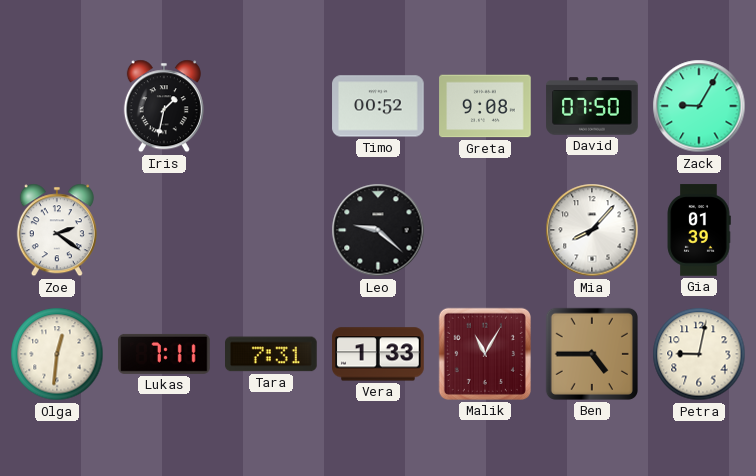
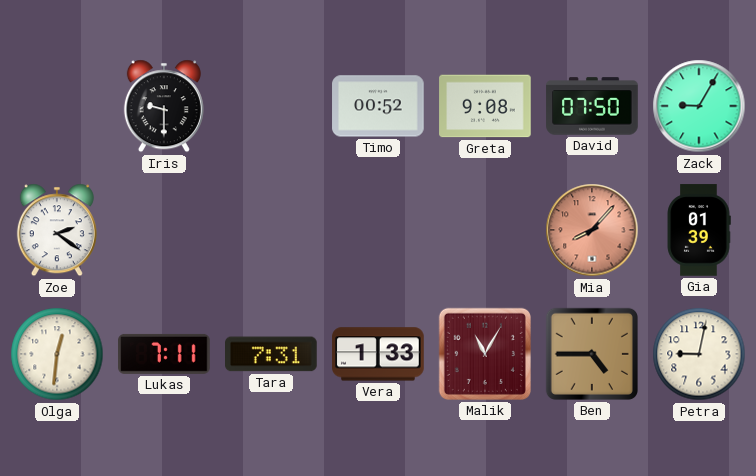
Iris: 1:32 -> 9:30
Leo: 9:22 -> none
Mia dial: white -> salmon
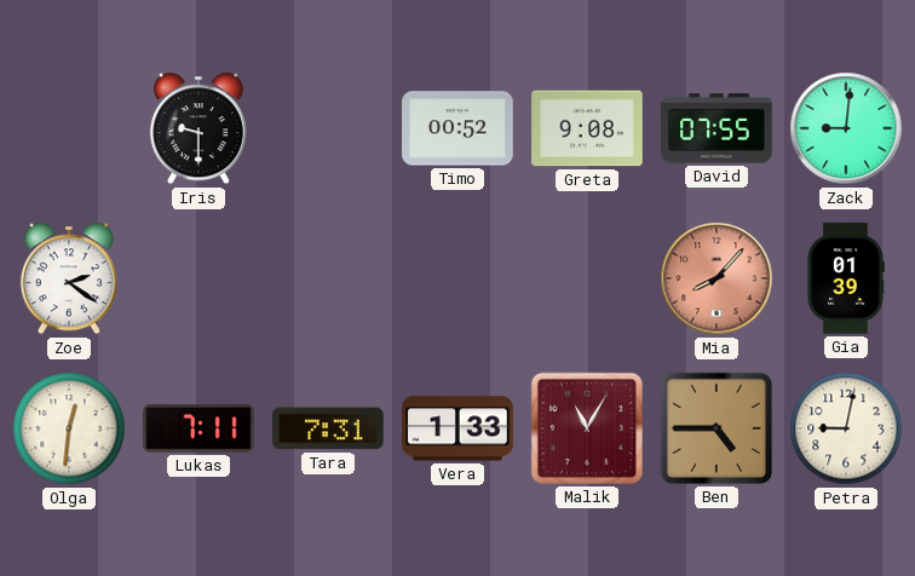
David: 07:50 -> 07:55
Zack: 9:05 -> 9:01
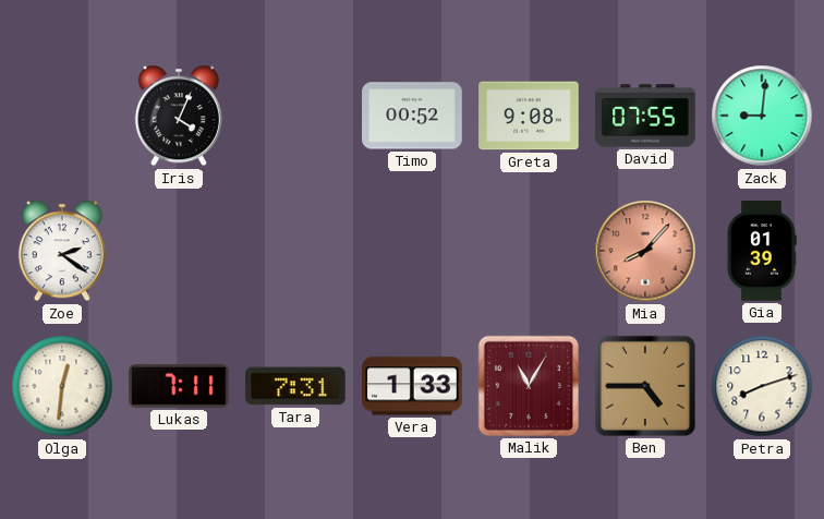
Iris: 9:30 -> 4:04
Petra: 9:02 -> 8:12
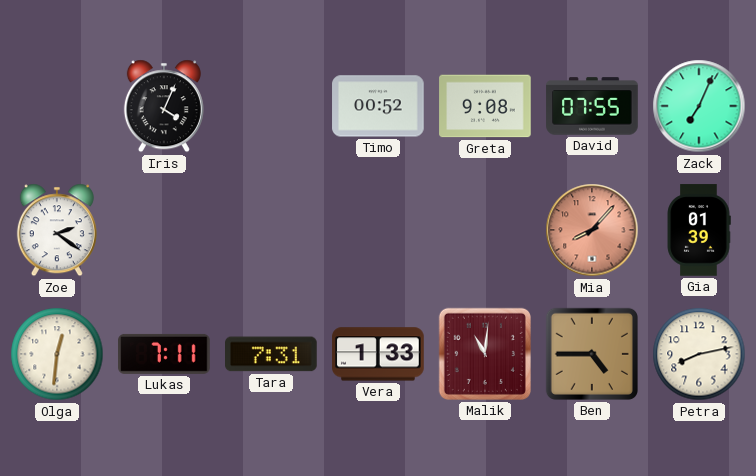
Zack: 9:01 -> 7:04
Malik: 11:05 -> 11:01
Petra: 8:12 -> 8:13
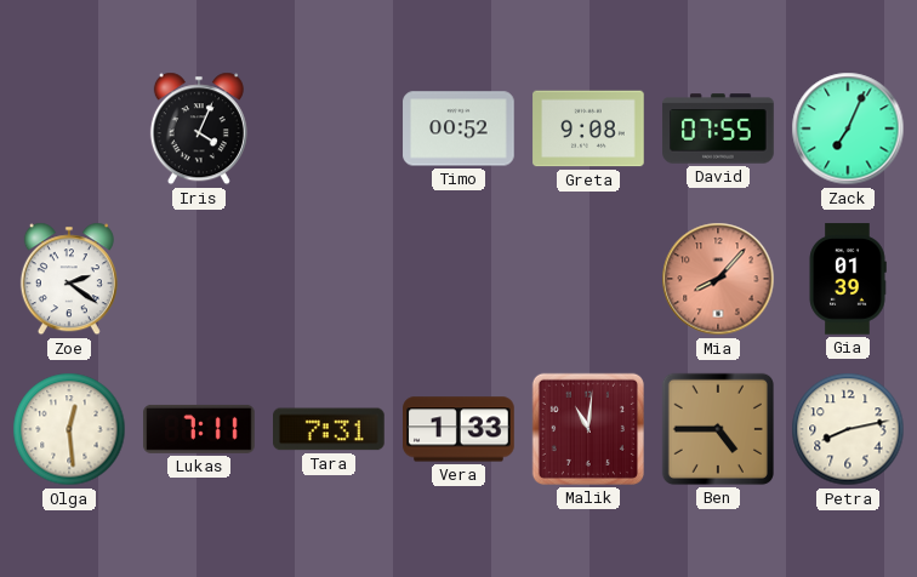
Olga: 12:31 -> 12:29
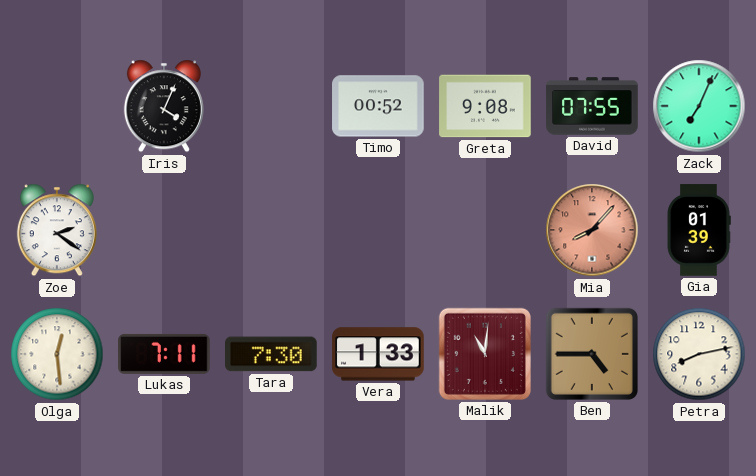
Tara: 7:31 -> 7:30
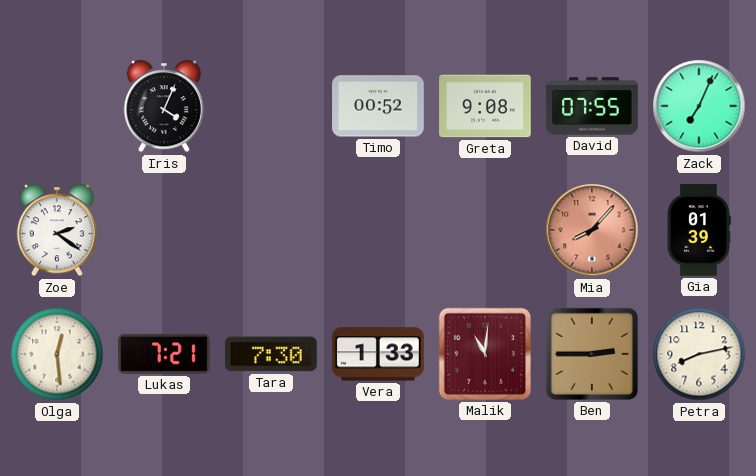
Lukas: 7:11 -> 7:21
Ben: 4:45 -> 2:45
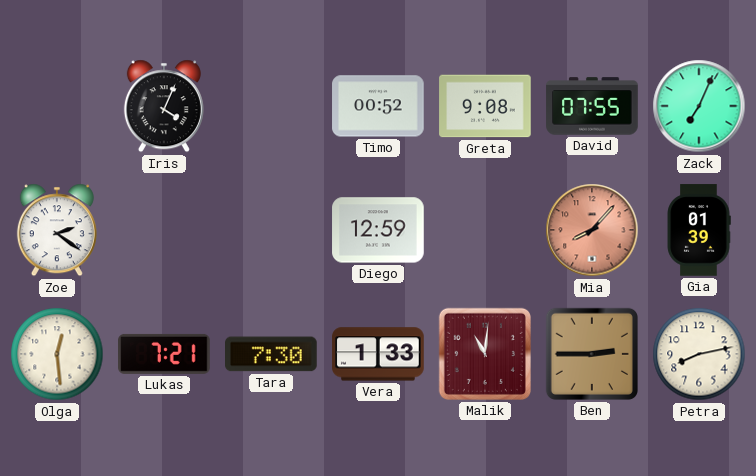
Diego: none -> 12:59
